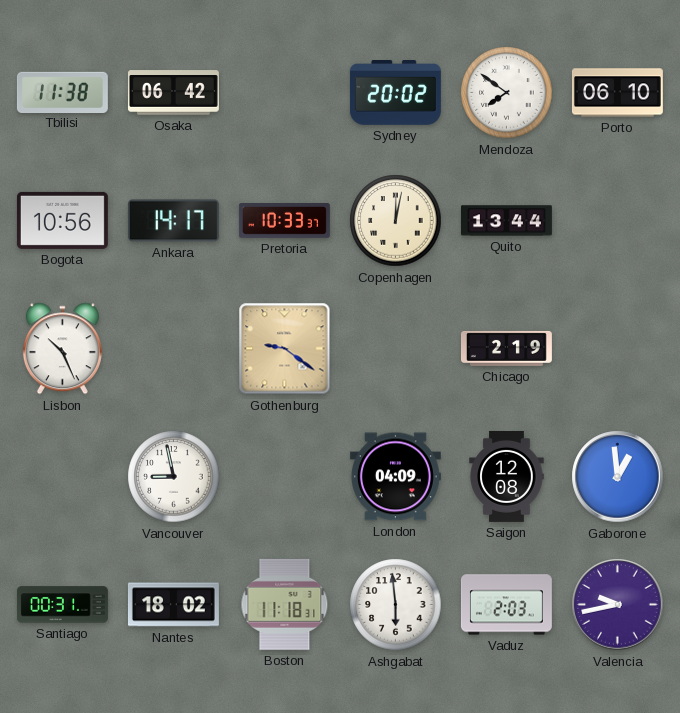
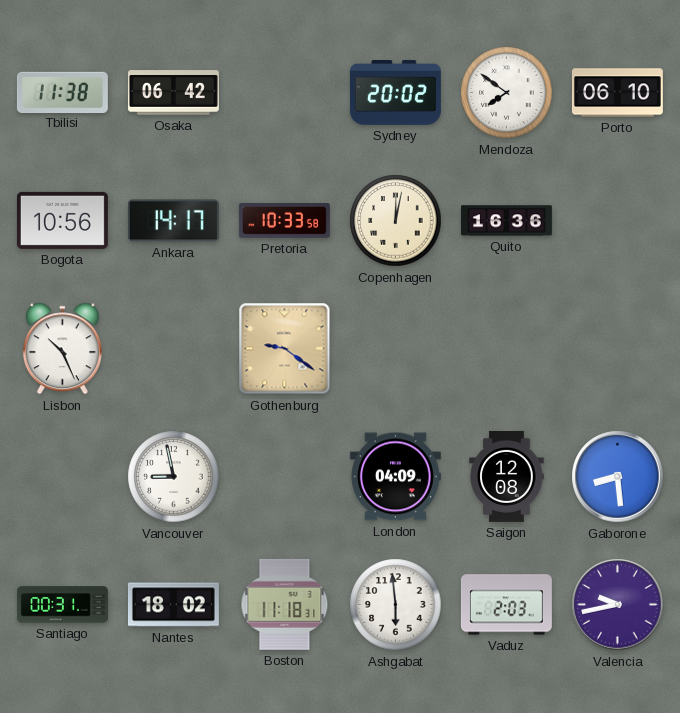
Pretoria: 10:33:37 -> 10:33:58
Quito: 13:44 -> 16:36
Chicago: 2:19 -> none
Gaborone: 12:59 -> 8:29
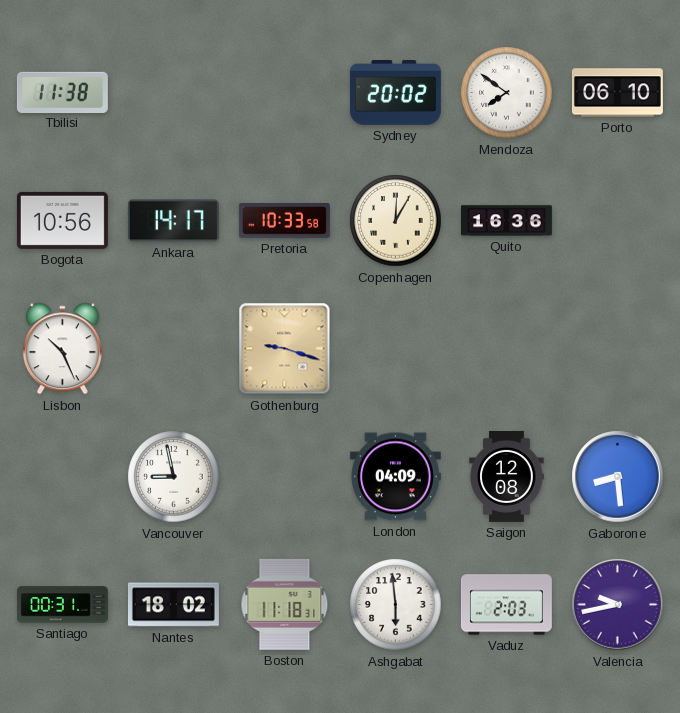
Osaka: 06:42 -> none
Copenhagen: 12:02 -> 12:05
Gothenburg: 9:21 -> 9:18
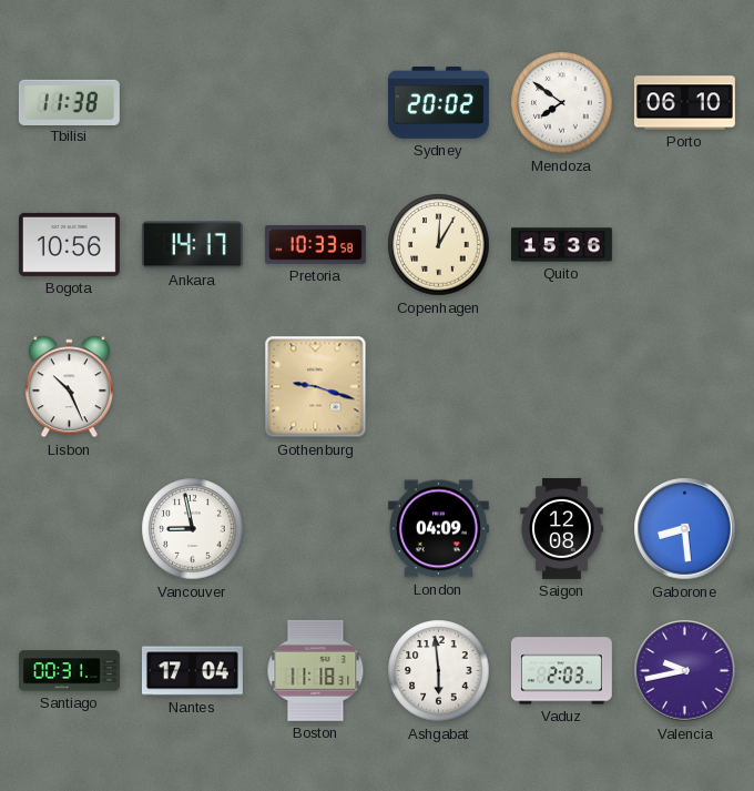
Quito: 16:36 -> 15:36
Nantes: 18:02 -> 17:04
